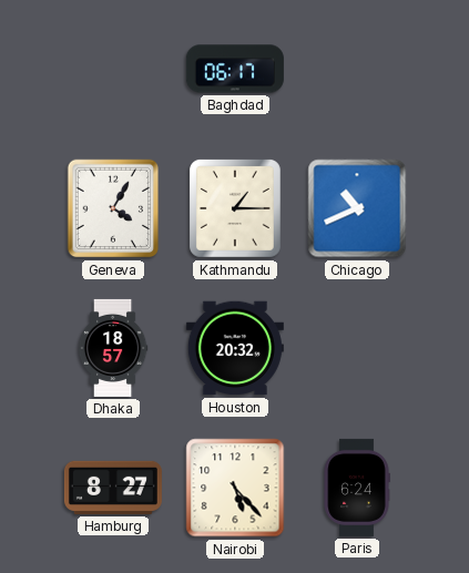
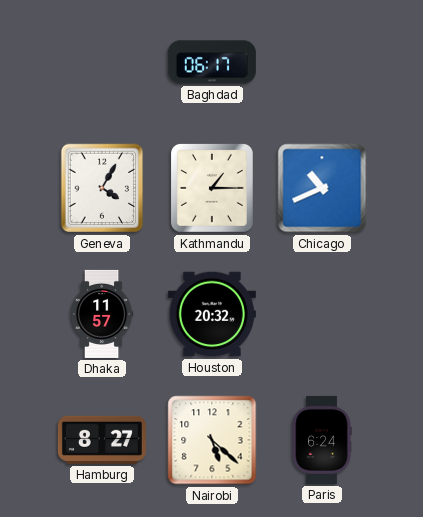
Dhaka: 18:57 -> 11:57
Nairobi: 5:23 -> 5:22
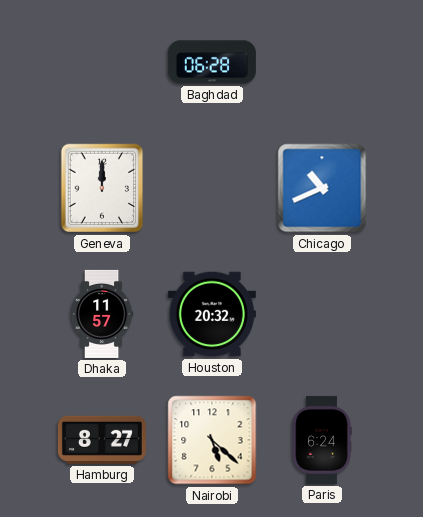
Baghdad: 06:17 -> 06:28
Geneva: 4:05 -> 12:00
Kathmandu: 1:15 -> none
